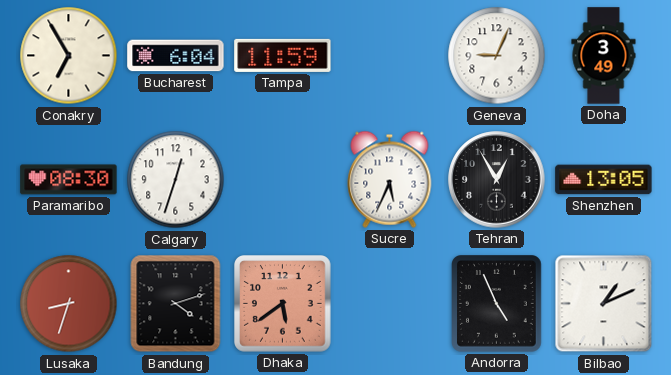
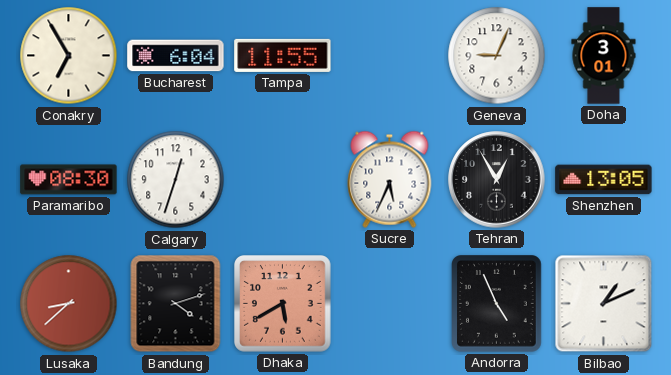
Tampa: 11:59 -> 11:55
Doha: 3:49 -> 3:01
Lusaka: 8:33 -> 8:38
Dhaka: 5:39 -> 5:40
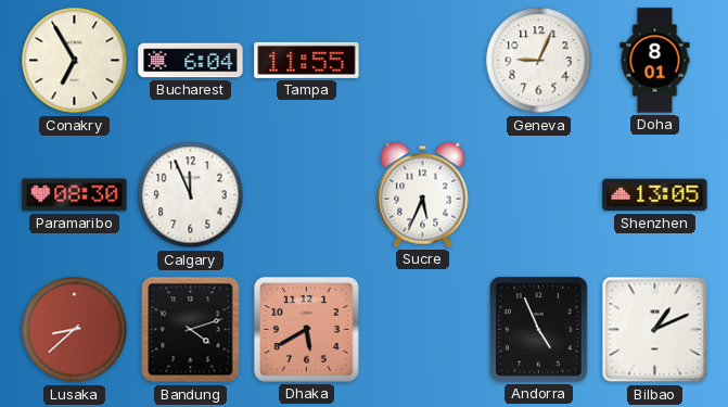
Doha: 3:01 -> 8:01
Calgary: 12:33 -> 11:56
Tehran: 12:55 -> none
